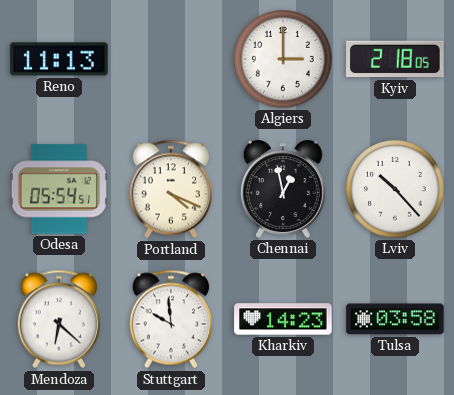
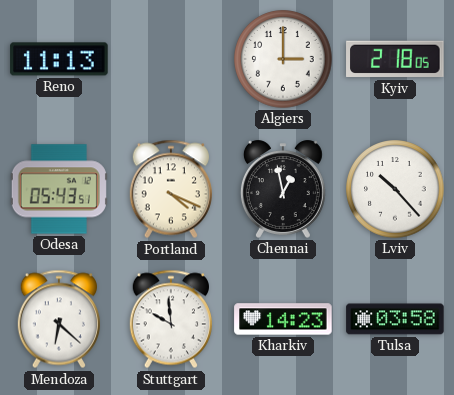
Odesa: 05:54 -> 05:43
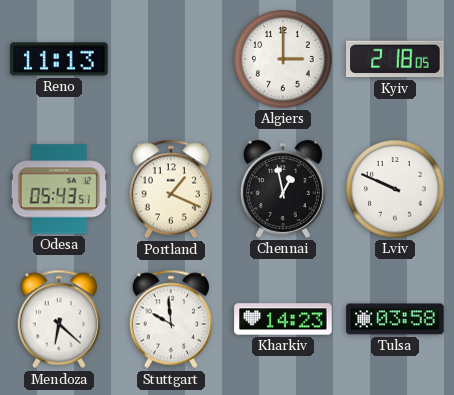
Portland: 4:19 -> 1:19
Lviv: 10:23 -> 9:49
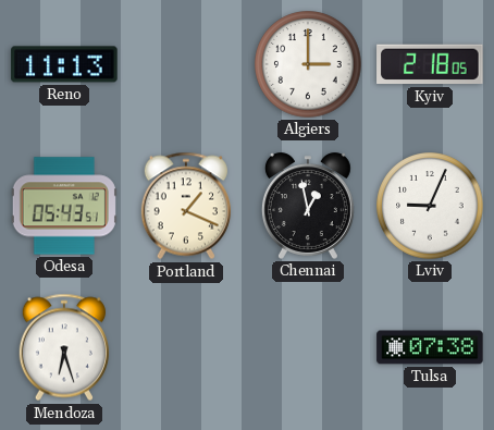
Lviv: 9:49 -> 9:04
Mendoza: 6:22 -> 6:27
Stuttgart: 9:59 -> none
Kharkiv: 14:23 -> none
Tulsa: 03:58 -> 07:38
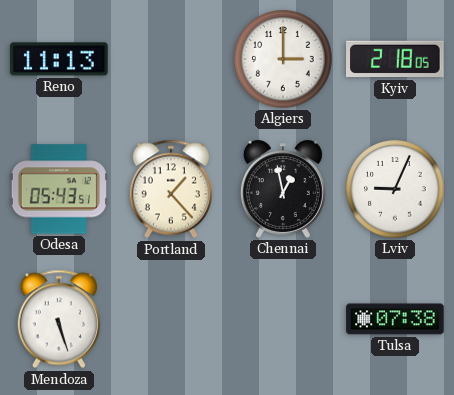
Portland: 1:19 -> 1:23
Mendoza: 6:27 -> 5:27
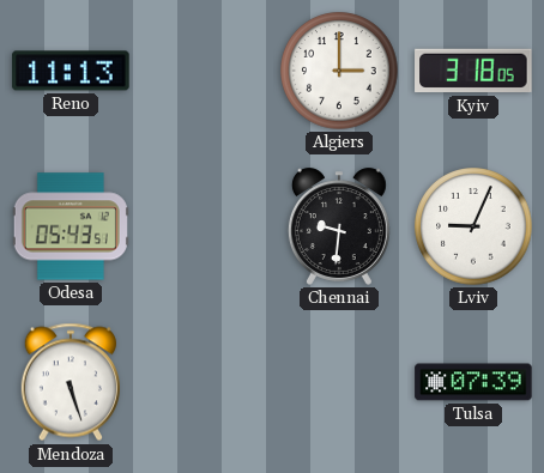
Kyiv: 2:18 -> 3:18
Portland: 1:23 -> none
Chennai: 12:58 -> 9:31
Tulsa: 07:38 -> 07:39
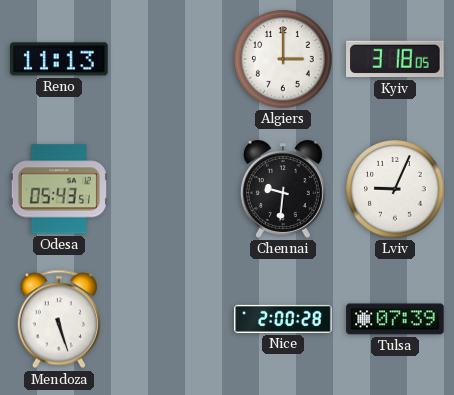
Nice: none -> 2:00
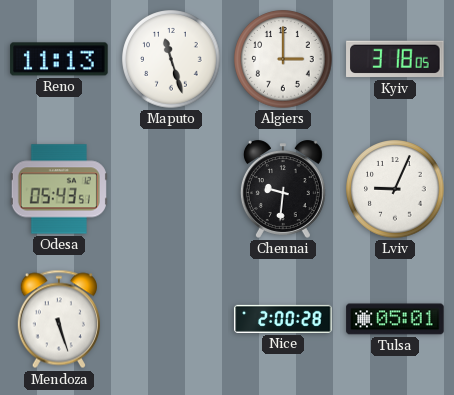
Maputo: none -> 11:27
Tulsa: 07:39 -> 05:01
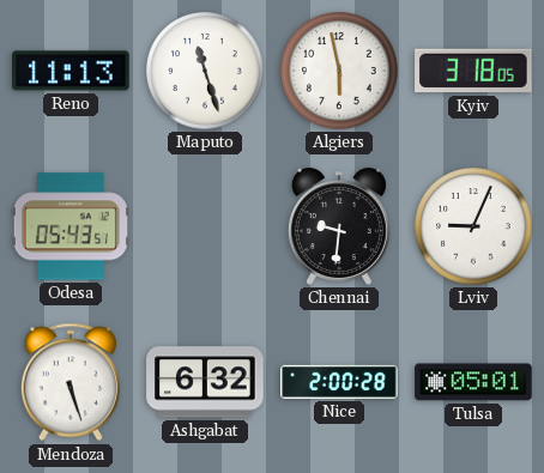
Algiers: 3:00 -> 5:58
Ashgabat: none -> 6:32
